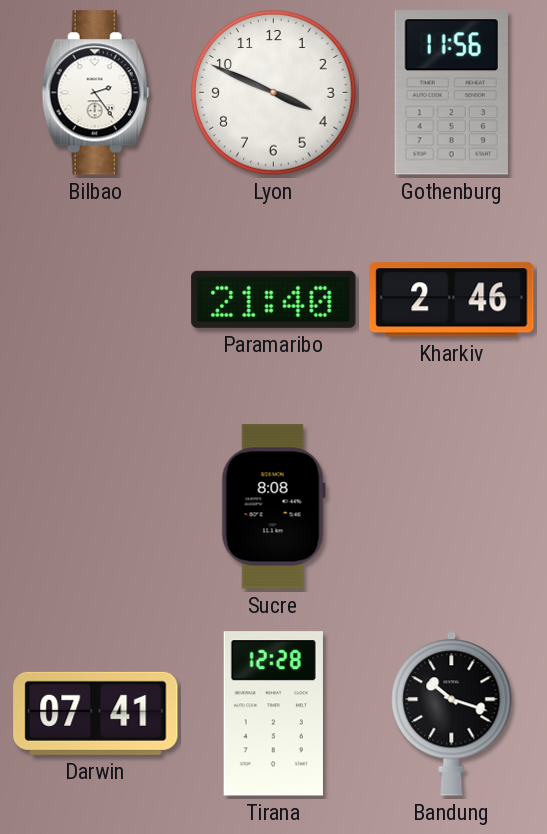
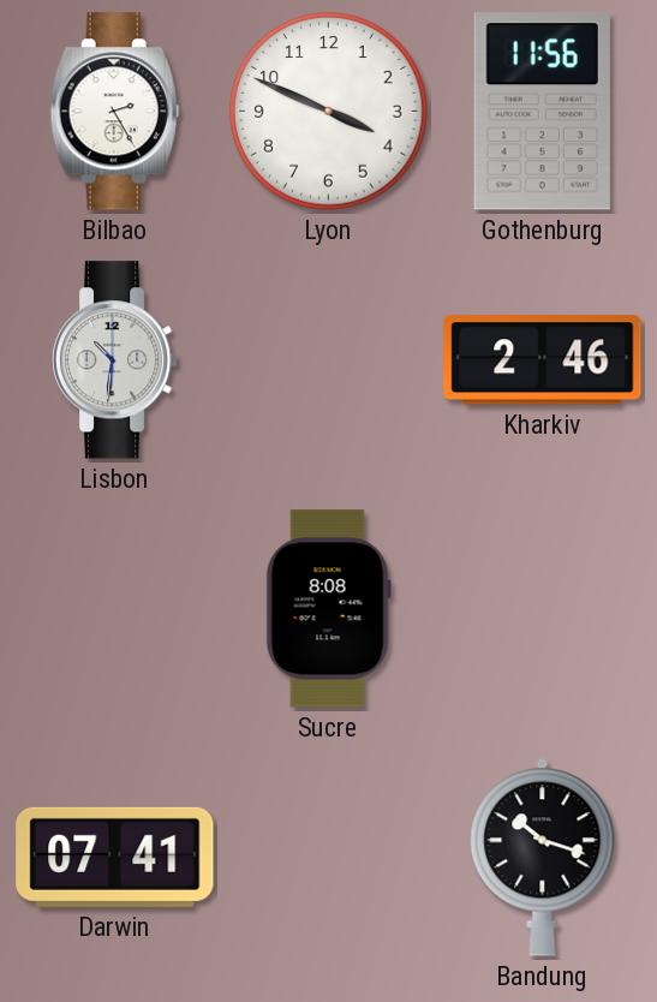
Bilbao: 2:24 -> 2:25
Lisbon: none -> 10:31
Paramaribo: 21:40 -> none
Tirana: 12:28 -> none
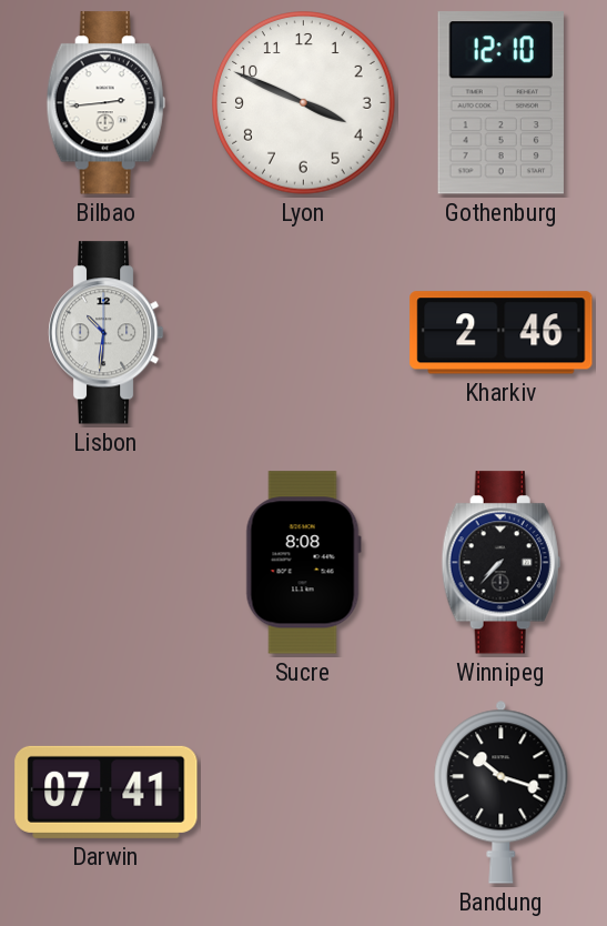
Bilbao: 2:25 -> 2:44
Gothenburg: 11:56 -> 12:10
Winnipeg: none -> 7:37
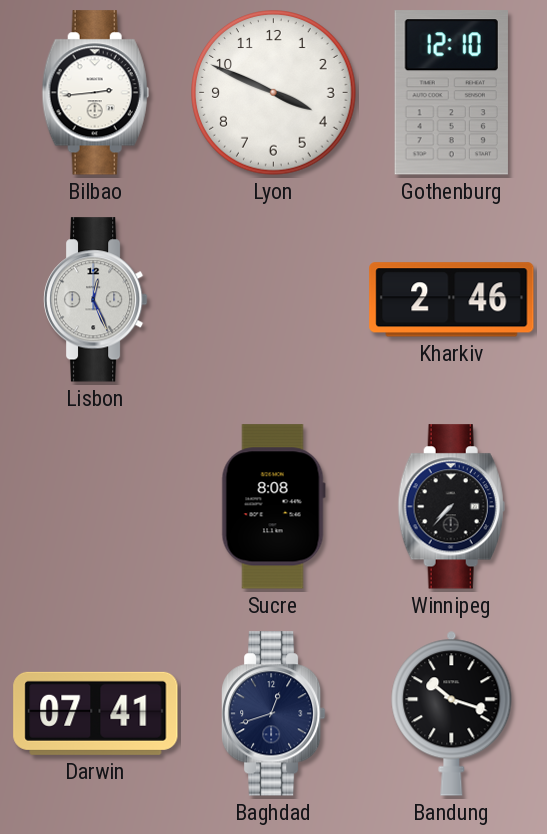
Lisbon: 10:31 -> 12:26
Baghdad: none -> 12:42
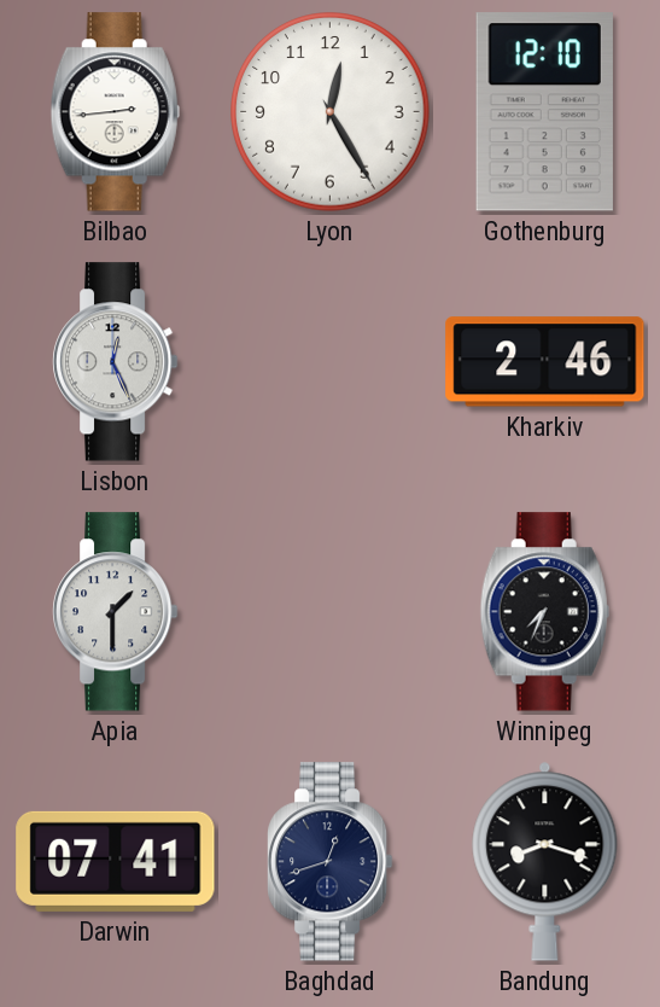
Lyon: 3:49 -> 12:25
Apia: none -> 1:30
Sucre: 8:08 -> none
Winnipeg: 7:37 -> 7:34
Bandung: 10:18 -> 8:18
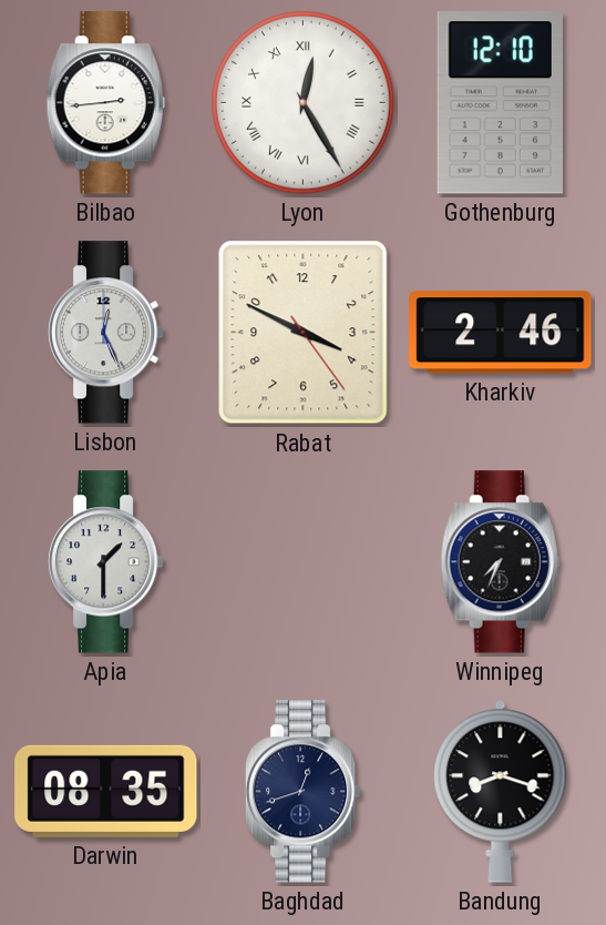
Lyon numerals: Arabic -> Roman
Rabat: none -> 3:49
Darwin: 07:41 -> 08:35
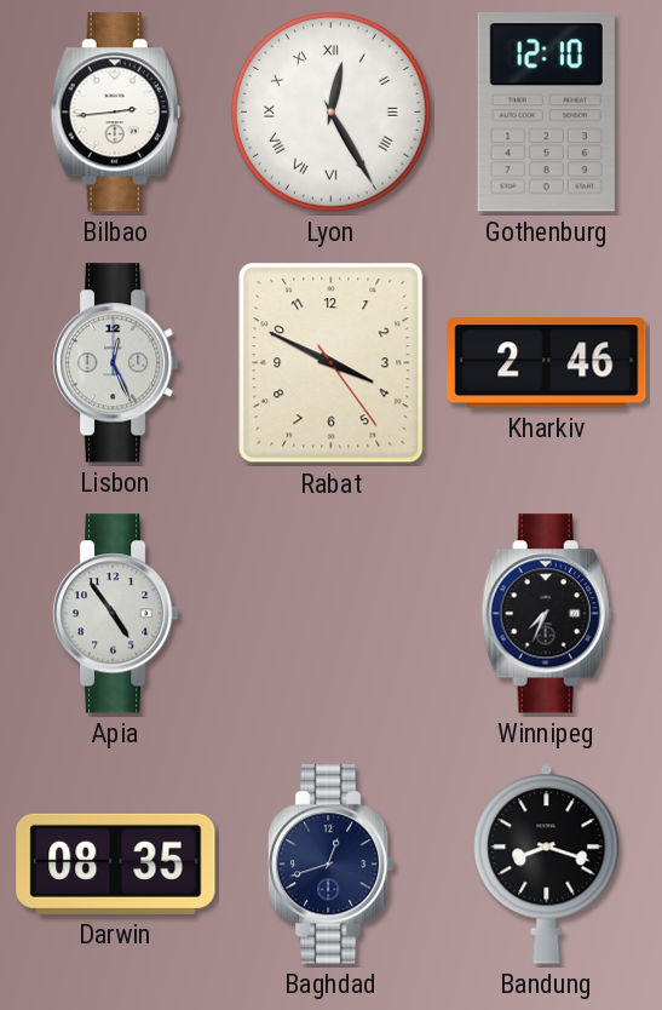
Apia: 1:30 -> 4:54
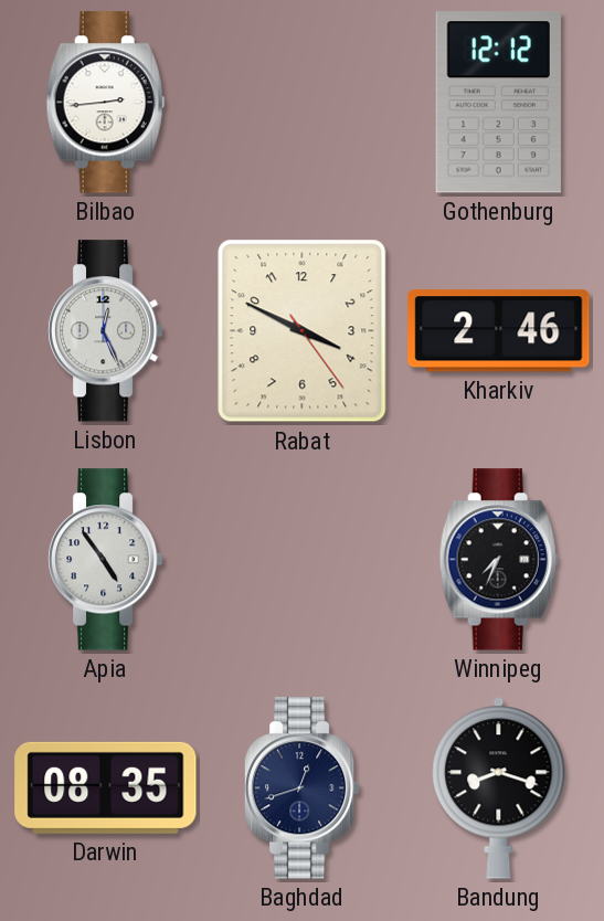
Lyon: 12:25 -> none
Gothenburg: 12:10 -> 12:12
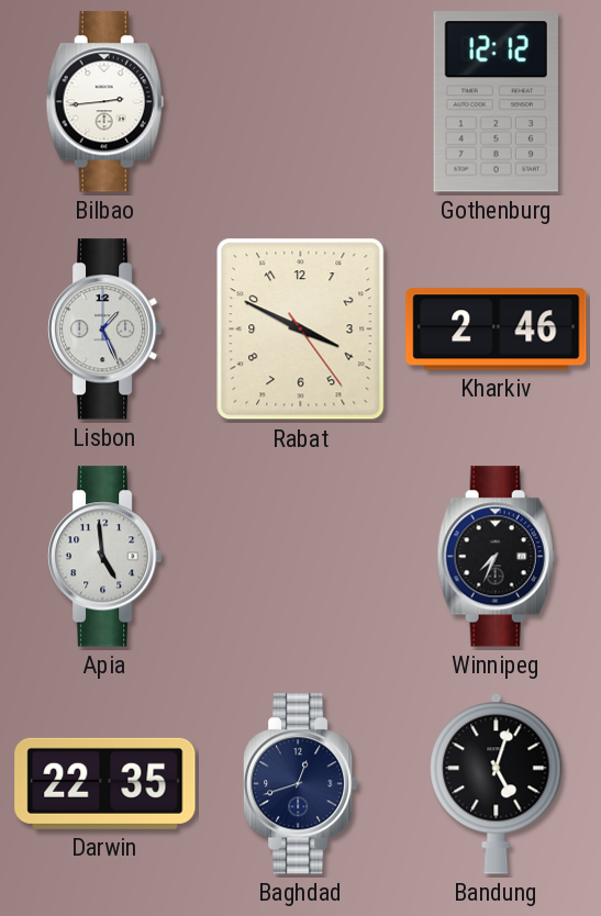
Lisbon: 12:26 -> 1:26
Apia: 4:54 -> 4:59
Darwin: 08:35 -> 22:35
Bandung: 8:18 -> 5:03
